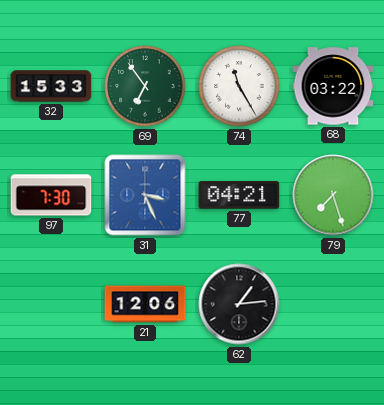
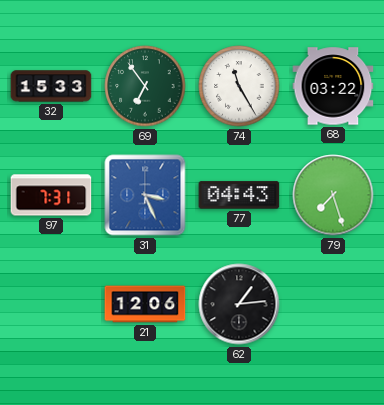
97: 7:30 -> 7:31
77: 04:21 -> 04:43
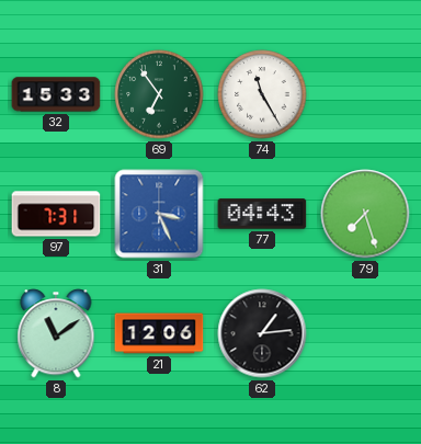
68: 03:22 -> none
8: none -> 11:09
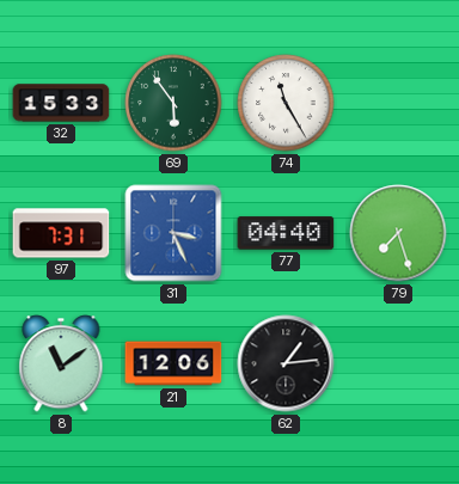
69: 6:54 -> 5:54
77: 04:43 -> 04:40
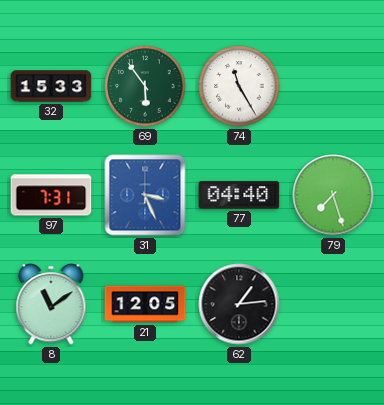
21: 12:06 -> 12:05
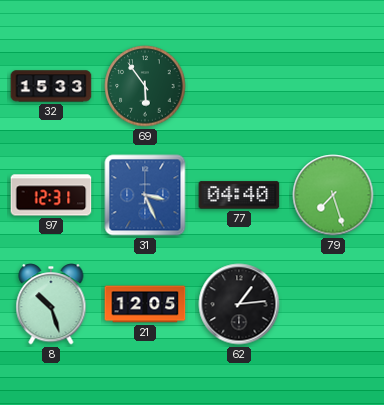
74: 11:25 -> none
97: 7:31 -> 12:31
8: 11:09 -> 10:27
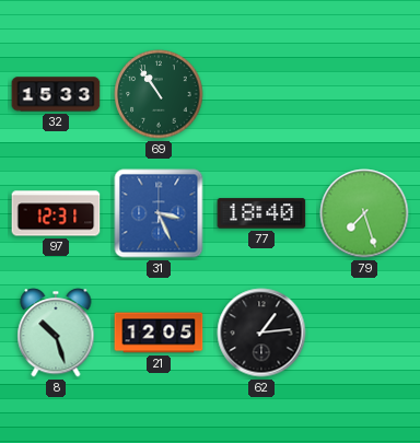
69: 5:54 -> 10:54
77: 04:40 -> 18:40
